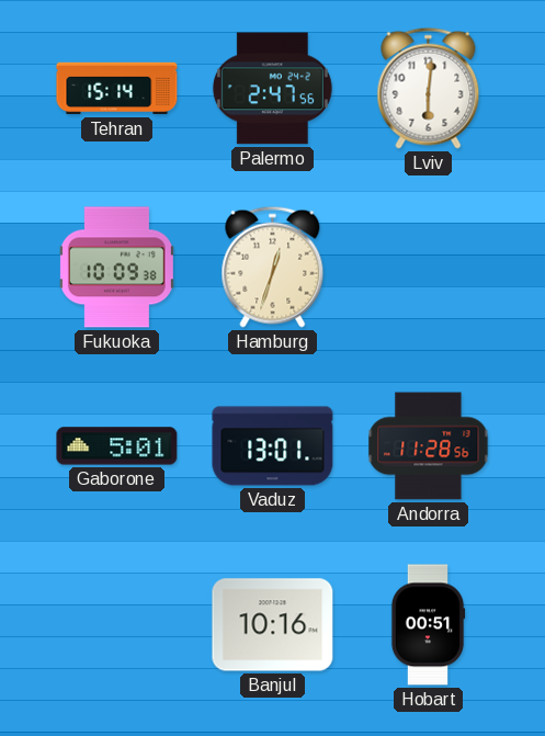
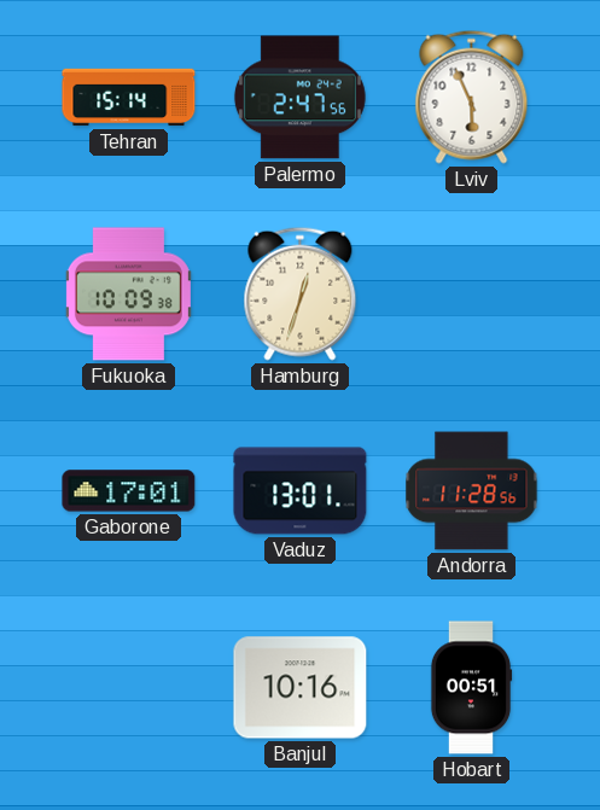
Lviv: 6:01 -> 5:56
Gaborone: 5:01 -> 17:01
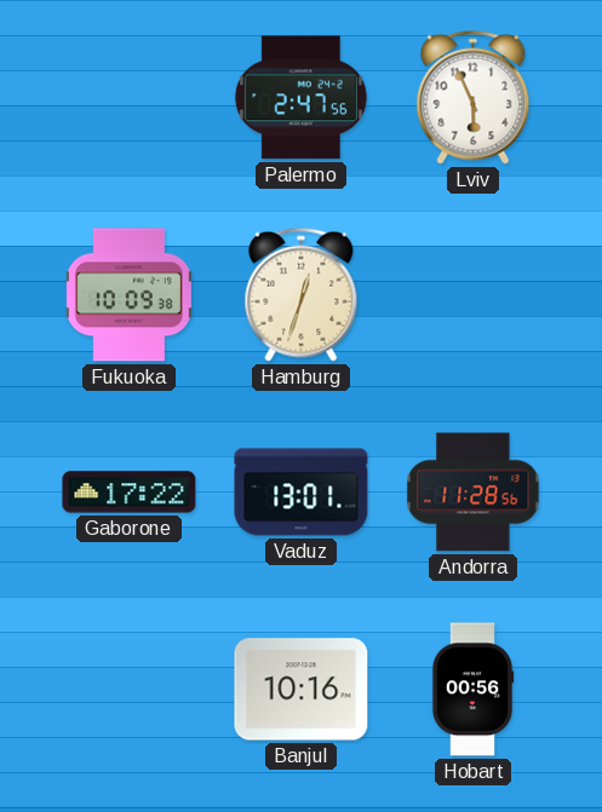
Tehran: 15:14 -> none
Gaborone: 17:01 -> 17:22
Hobart: 00:51 -> 00:56
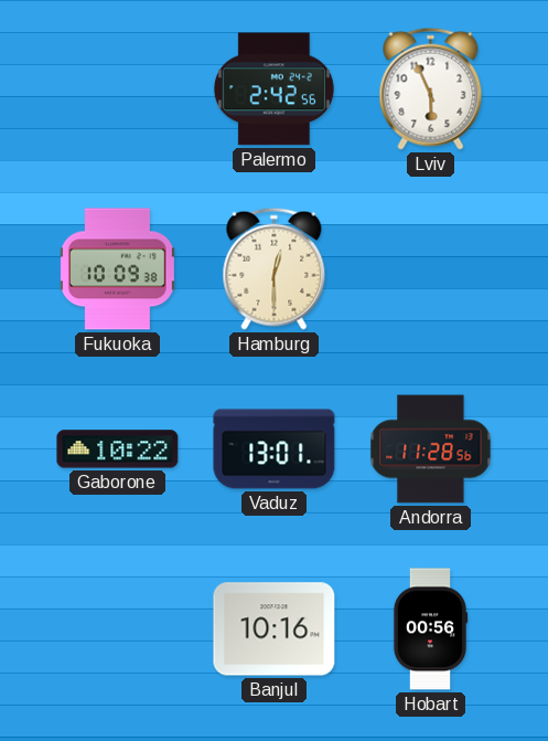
Palermo: 2:47 -> 2:42
Hamburg: 12:33 -> 12:30
Gaborone: 17:22 -> 10:22
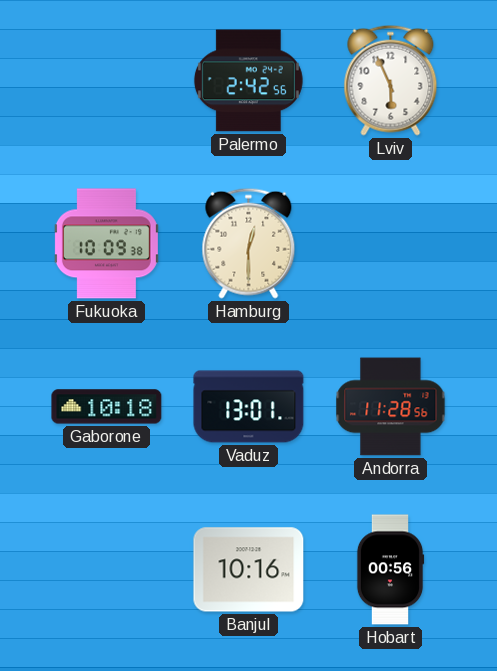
Gaborone: 10:22 -> 10:18
